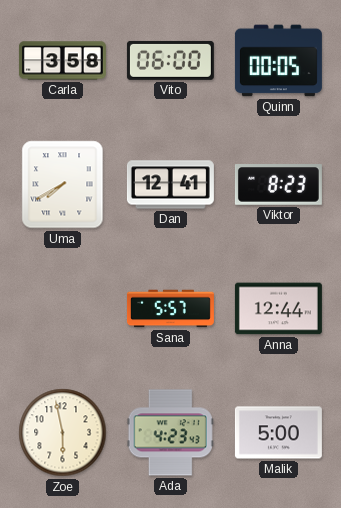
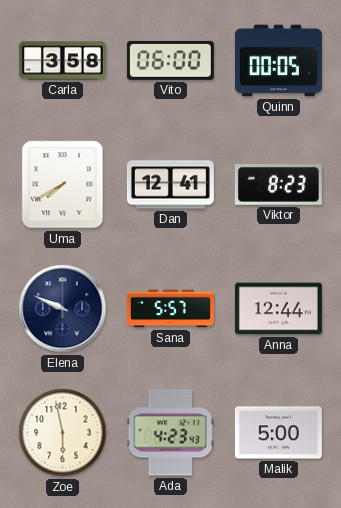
Elena: none -> 9:49
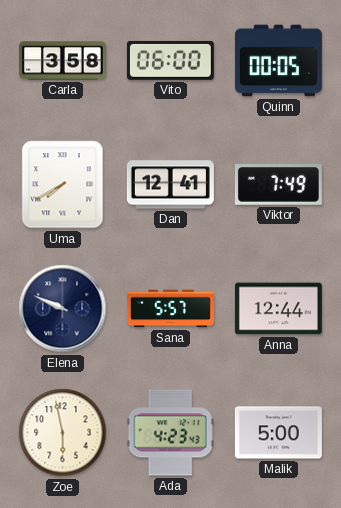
Viktor: 8:23 -> 7:49
